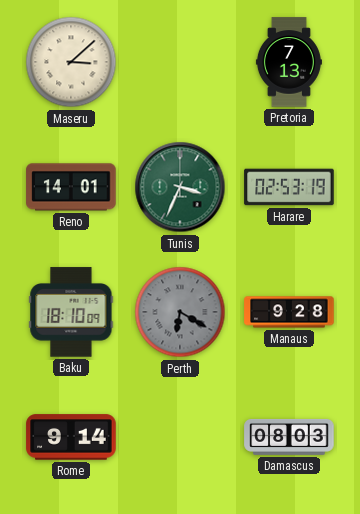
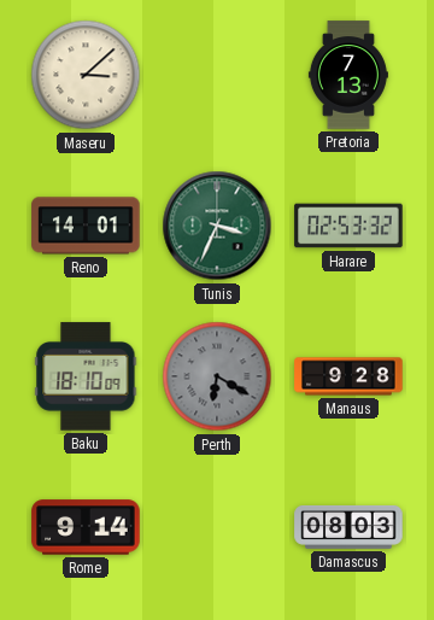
Harare: 02:53:19 -> 02:53:32
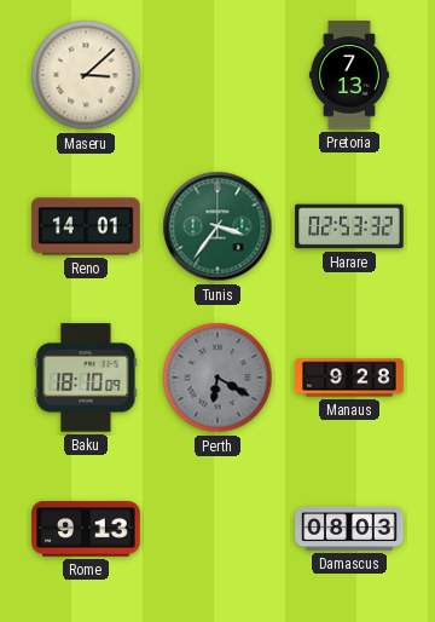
Tunis: 3:34 -> 3:36
Rome: 9:14 -> 9:13
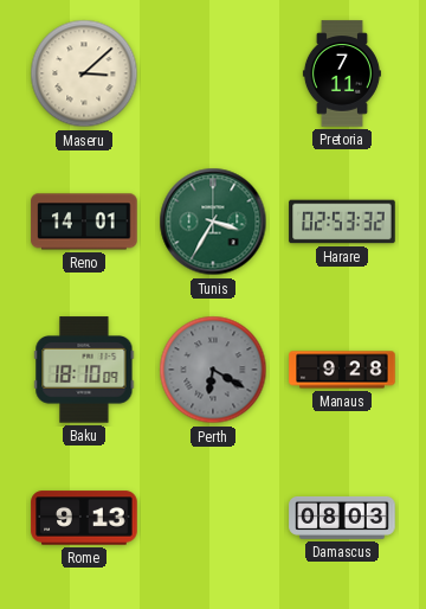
Pretoria: 7:13 -> 7:11
Tunis: 3:36 -> 3:35
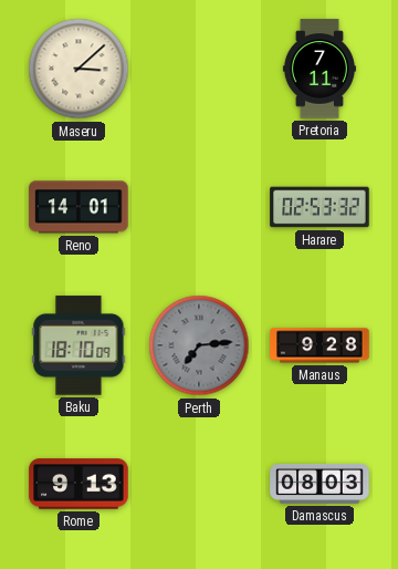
Tunis: 3:35 -> none
Perth: 6:20 -> 7:14
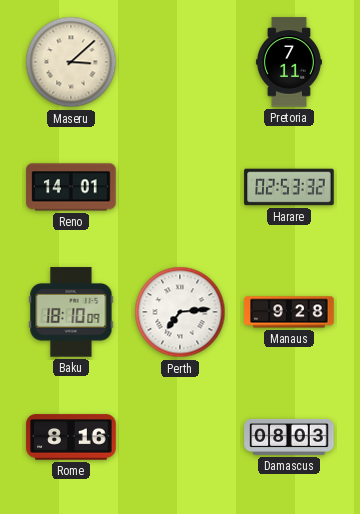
Perth dial: grey -> white
Rome: 9:13 -> 8:16
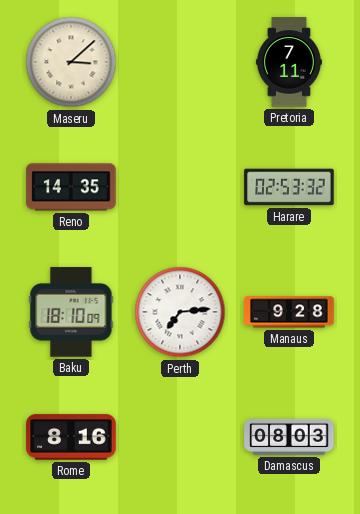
Reno: 14:01 -> 14:35
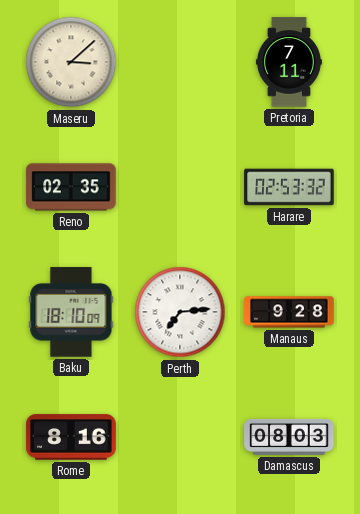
Reno: 14:35 -> 02:35
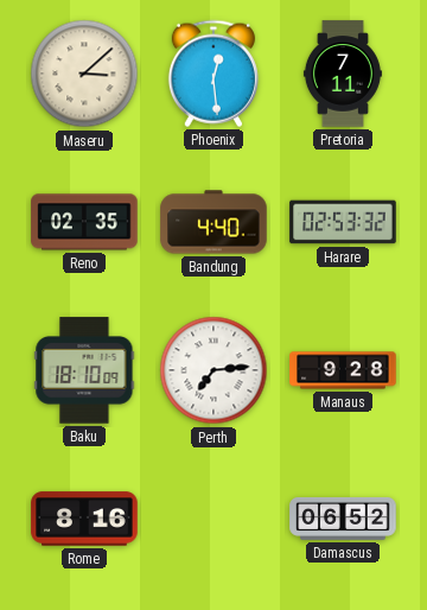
Phoenix: none -> 12:29
Bandung: none -> 4:40
Damascus: 08:03 -> 06:52
